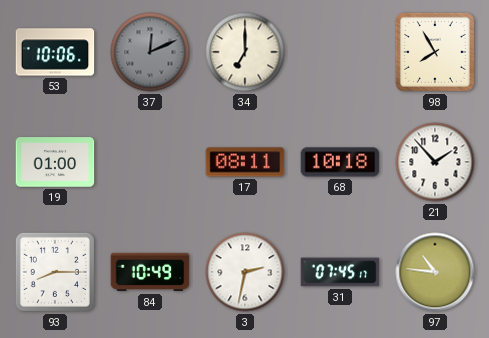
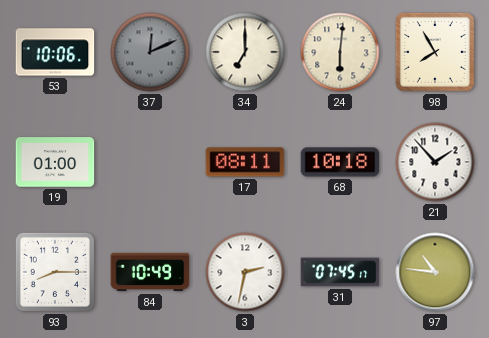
24: none -> 6:01
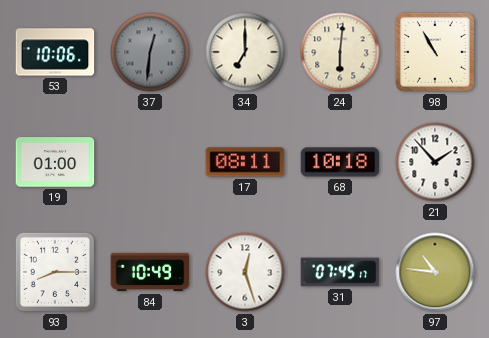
37: 12:11 -> 12:31
98: 7:55 -> 10:55
3: 2:32 -> 12:27
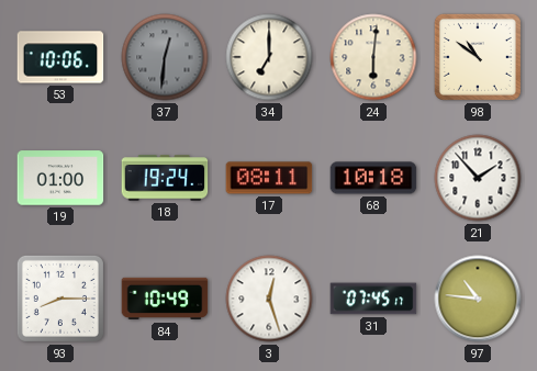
98: 10:55 -> 10:51
18: none -> 19:24
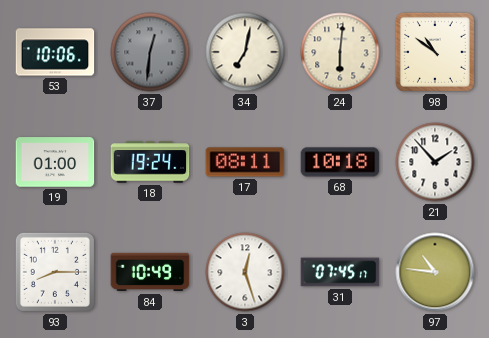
34: 7:00 -> 7:02
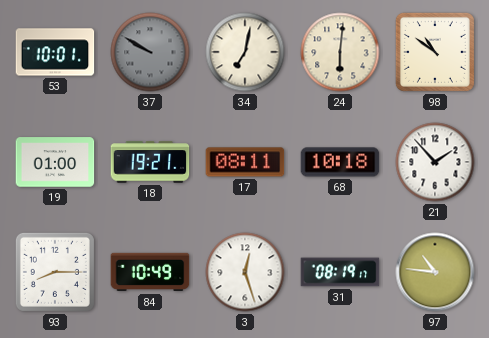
53: 10:06 -> 10:01
37: 12:31 -> 9:50
18: 19:24 -> 19:21
31: 07:45 -> 08:19
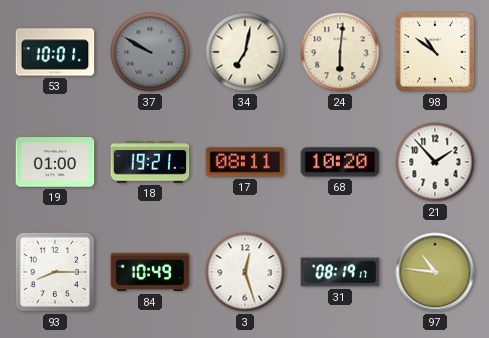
68: 10:18 -> 10:20
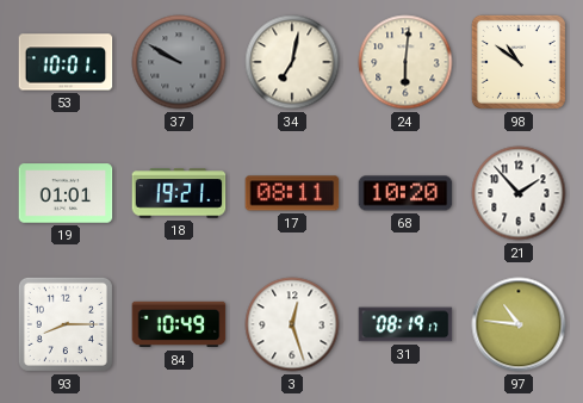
19: 01:00 -> 01:01
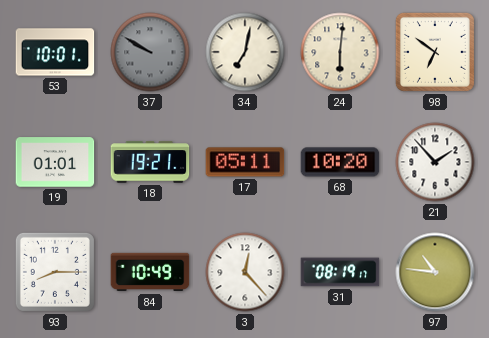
98: 10:51 -> 6:51
17: 08:11 -> 05:11
3: 12:27 -> 12:23
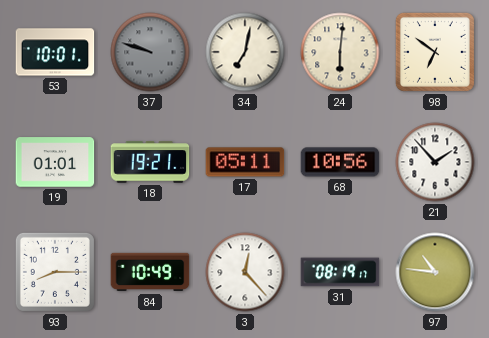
37: 9:50 -> 9:48
68: 10:20 -> 10:56
